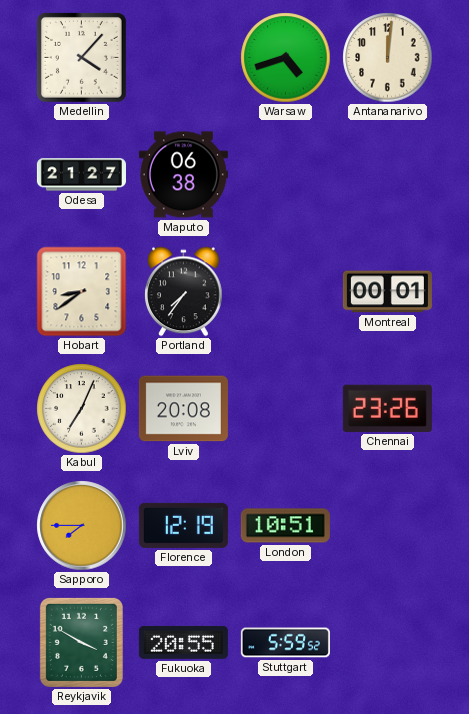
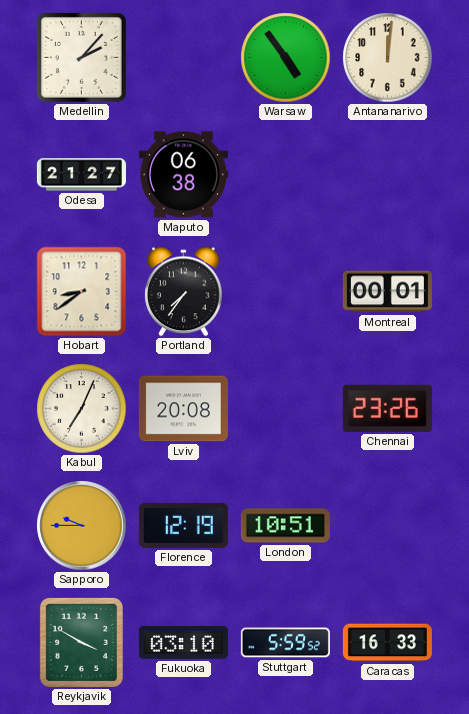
Medellin: 4:07 -> 2:07
Warsaw: 4:42 -> 4:54
Sapporo: 7:45 -> 9:45
Fukuoka: 20:55 -> 03:10
Caracas: none -> 16:33
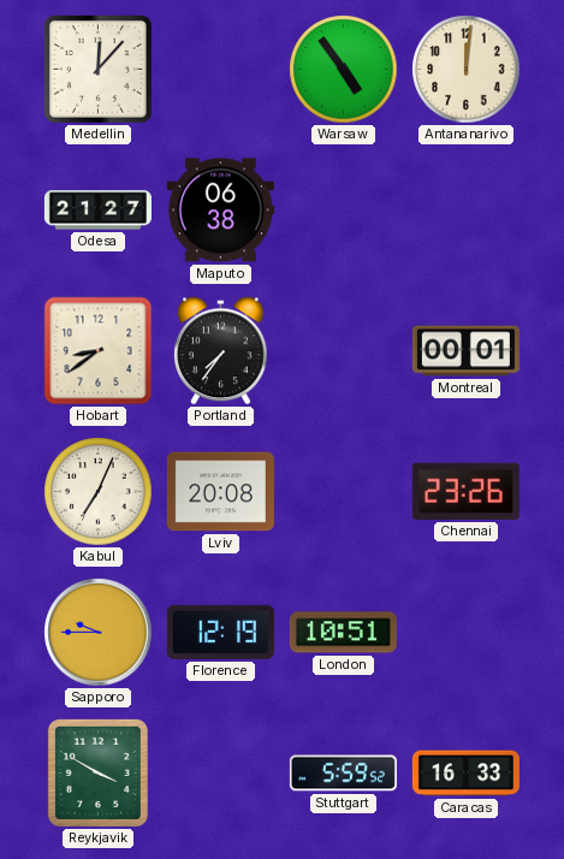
Medellin: 2:07 -> 12:07
Fukuoka: 03:10 -> none
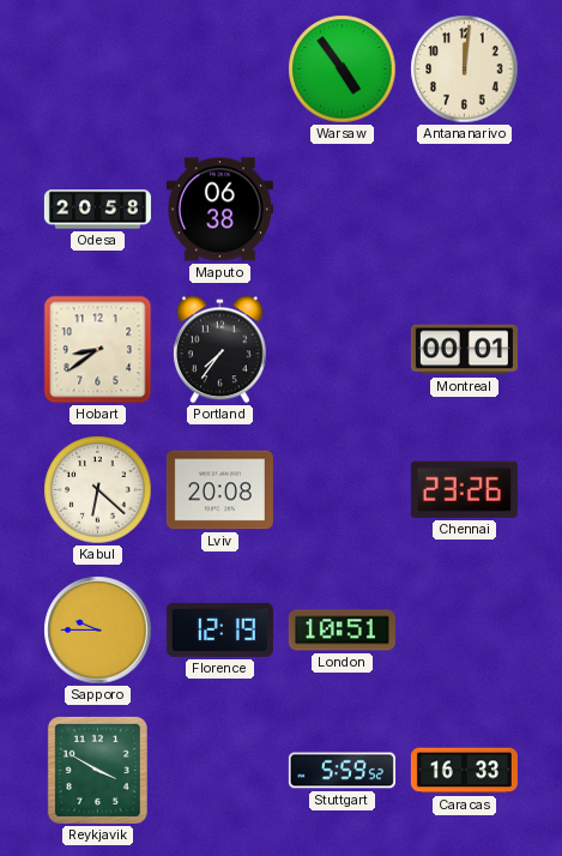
Medellin: 12:07 -> none
Odesa: 21:27 -> 20:58
Kabul: 7:04 -> 6:22
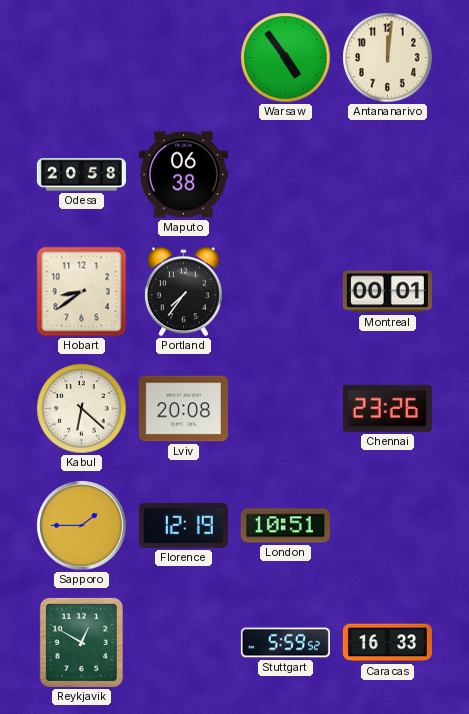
Sapporo: 9:45 -> 1:45
Reykjavik: 3:50 -> 12:50
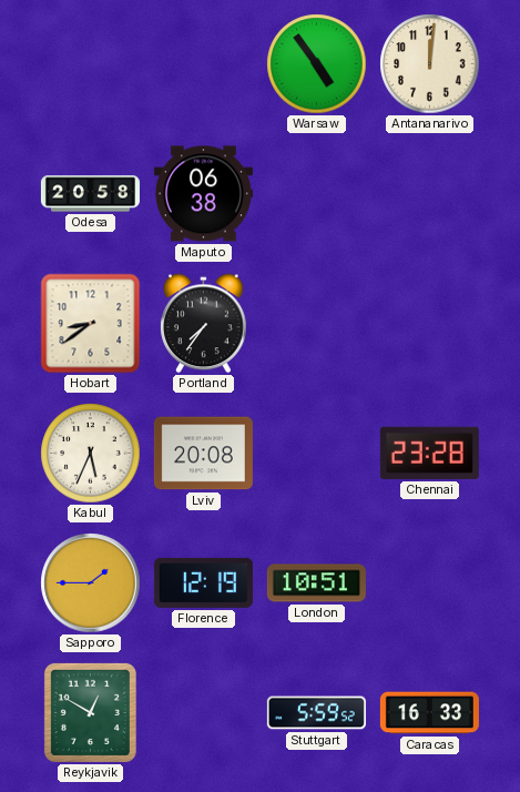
Montreal: 00:01 -> none
Kabul: 6:22 -> 5:34
Chennai: 23:26 -> 23:28
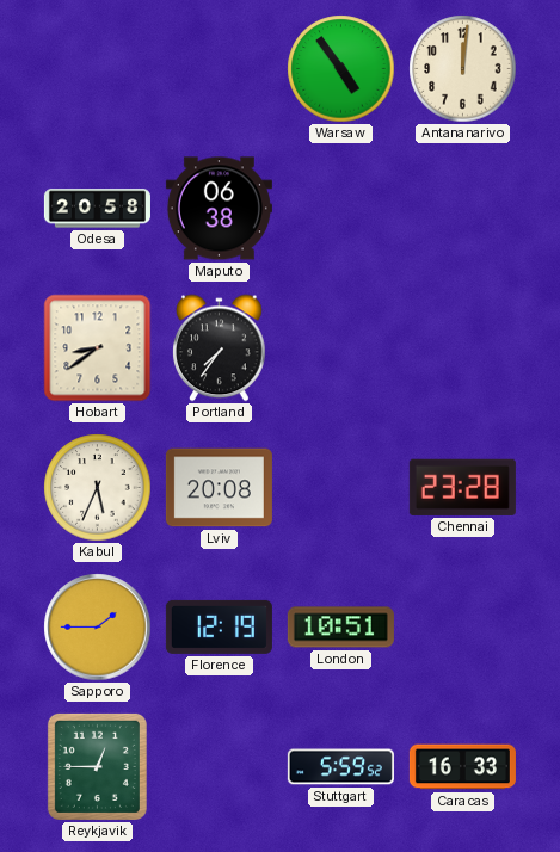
Reykjavik: 12:50 -> 12:45
